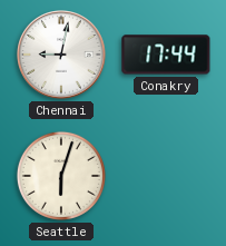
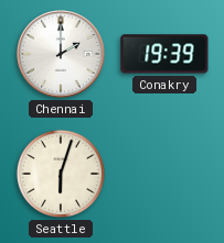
Chennai: 9:02 -> 2:00
Conakry: 17:44 -> 19:39
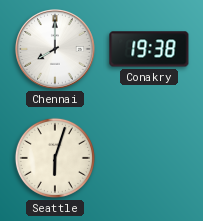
Chennai: 2:00 -> 8:00
Conakry: 19:39 -> 19:38
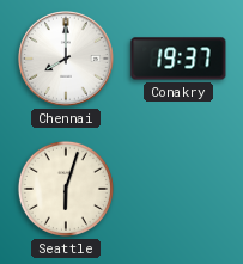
Conakry: 19:38 -> 19:37
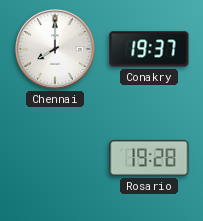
Seattle: 6:03 -> none
Rosario: none -> 19:28
